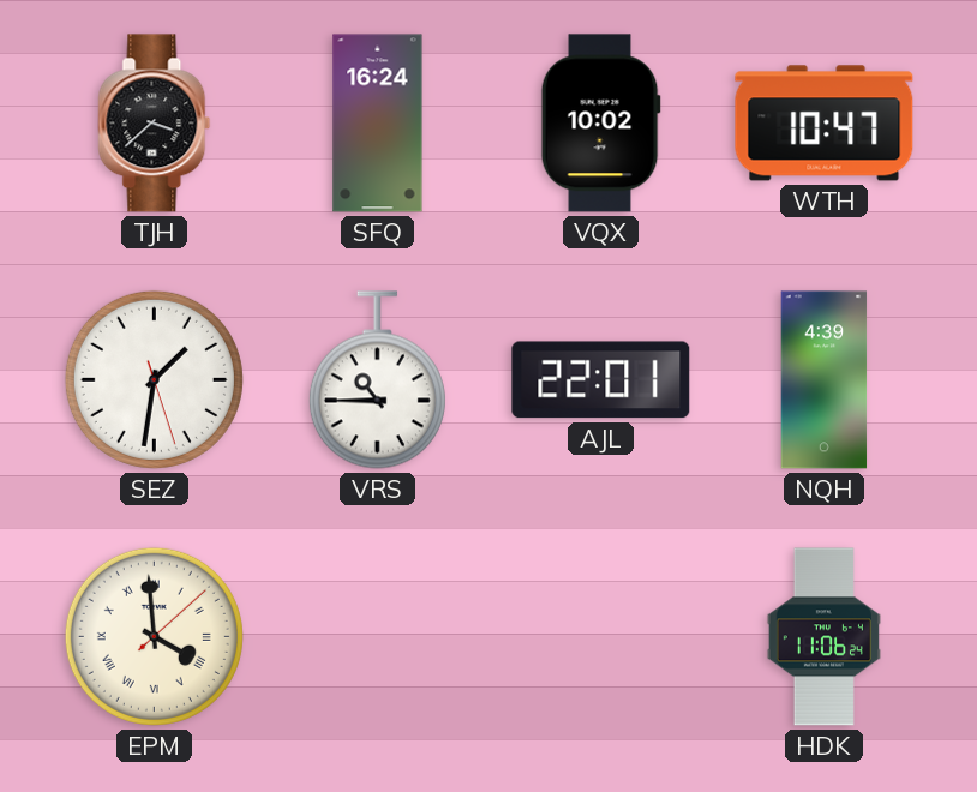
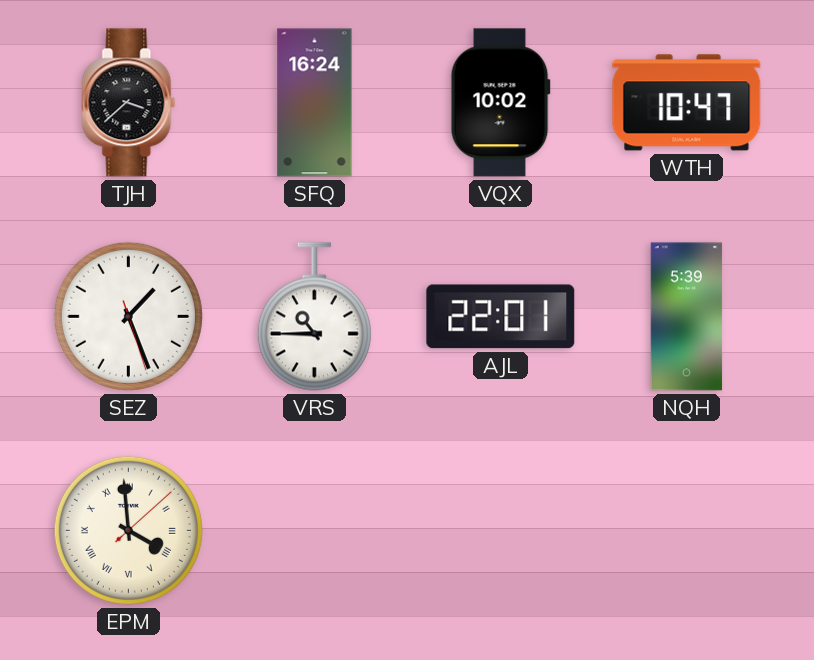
SEZ: 1:31 -> 1:26
NQH: 4:39 -> 5:39
HDK: 11:06 -> none
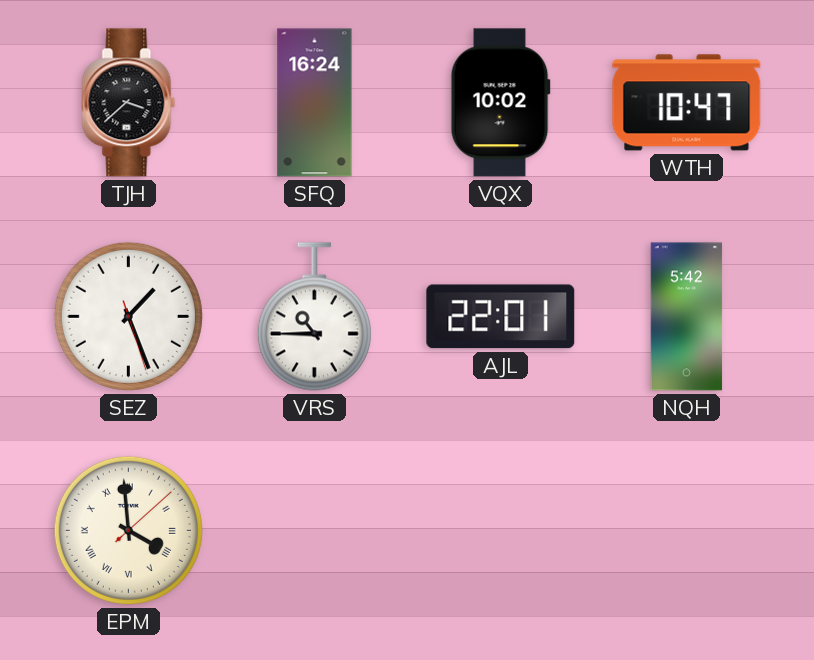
NQH: 5:39 -> 5:42
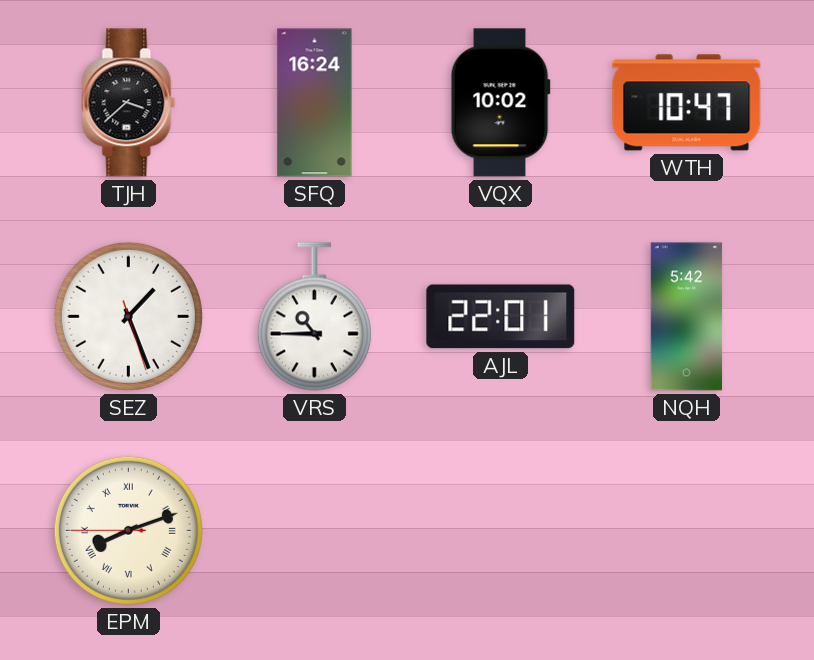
EPM: 3:59 -> 8:11
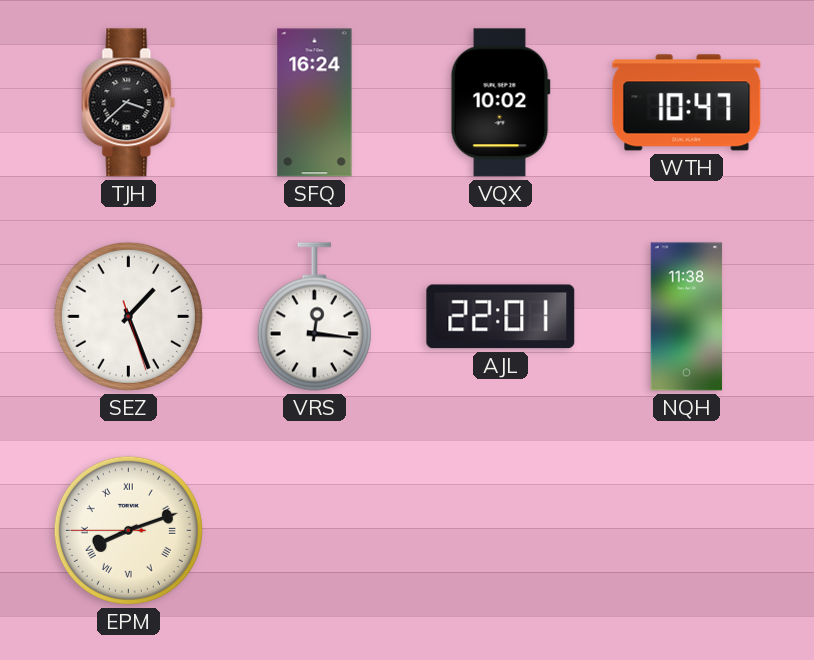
VRS: 10:45 -> 12:16
NQH: 5:42 -> 11:38
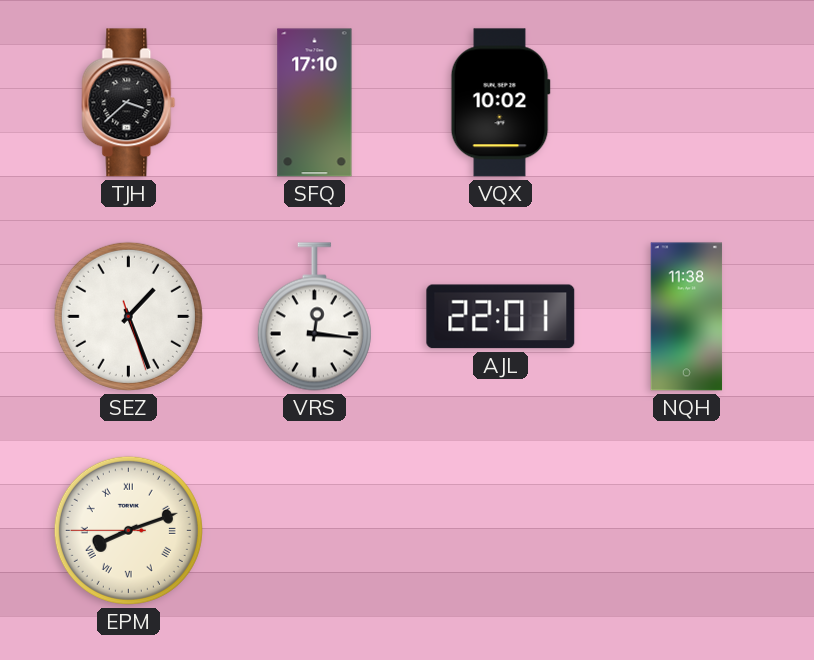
SFQ: 16:24 -> 17:10
WTH: 10:47 -> none
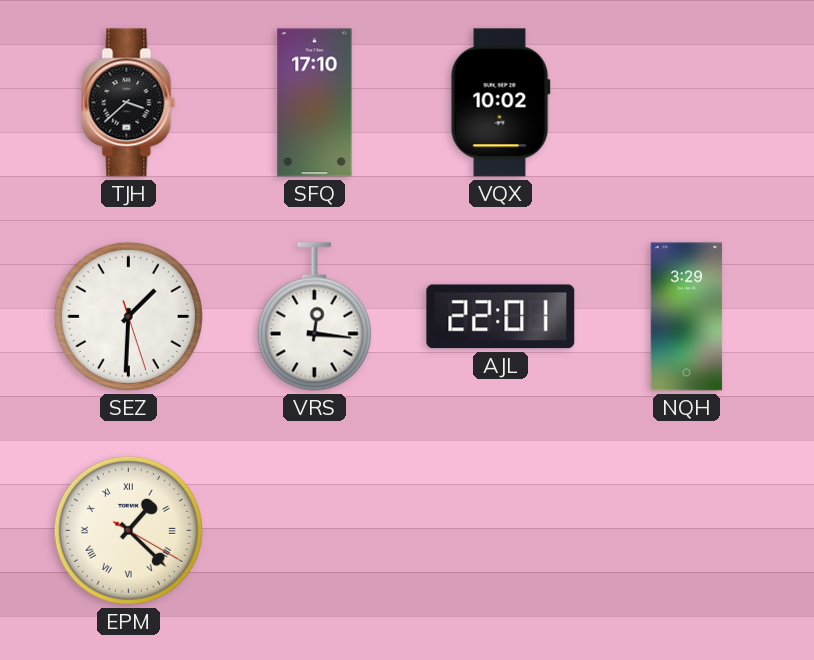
SEZ: 1:26 -> 1:30
NQH: 11:38 -> 3:29
EPM: 8:11 -> 1:22
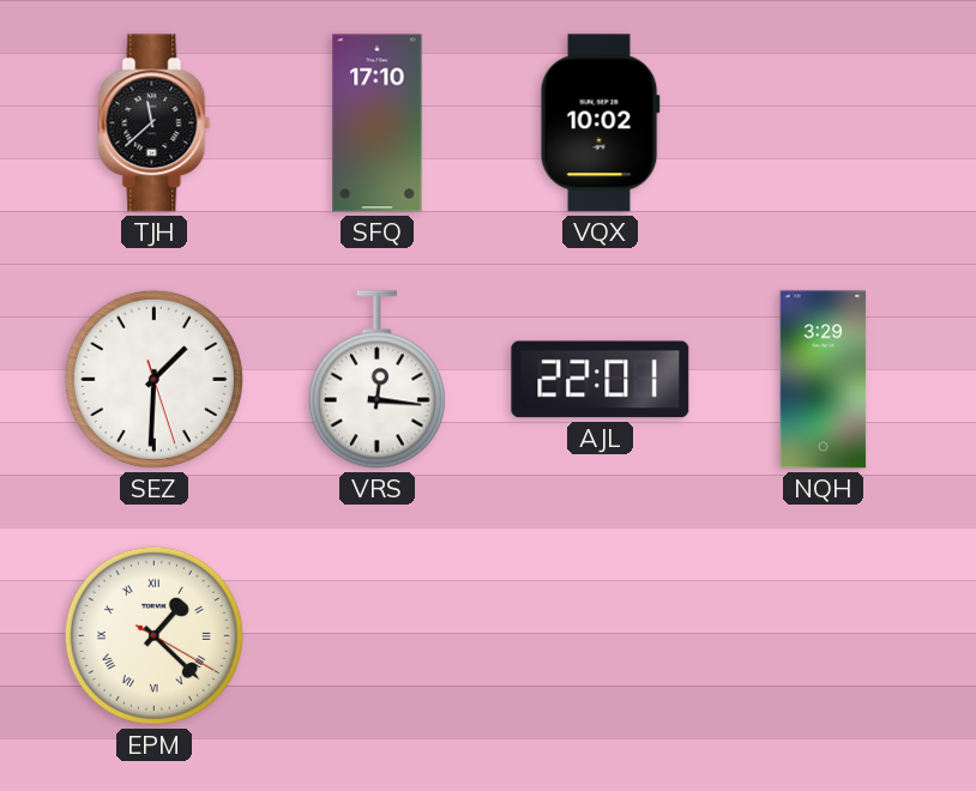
TJH: 3:38 -> 11:38
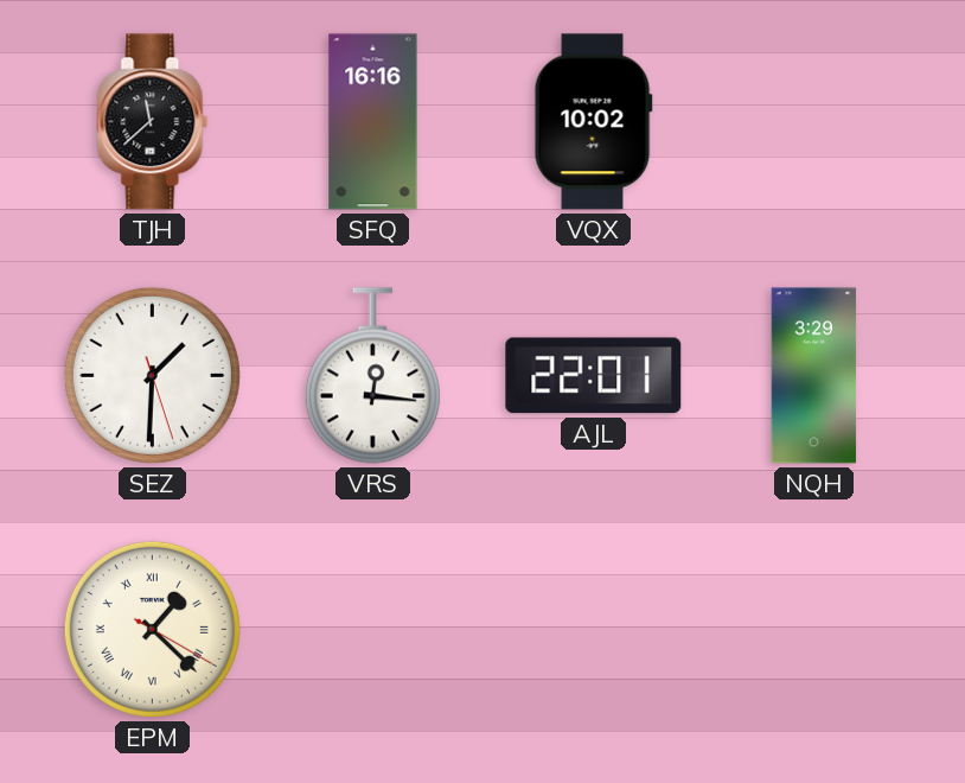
SFQ: 17:10 -> 16:16
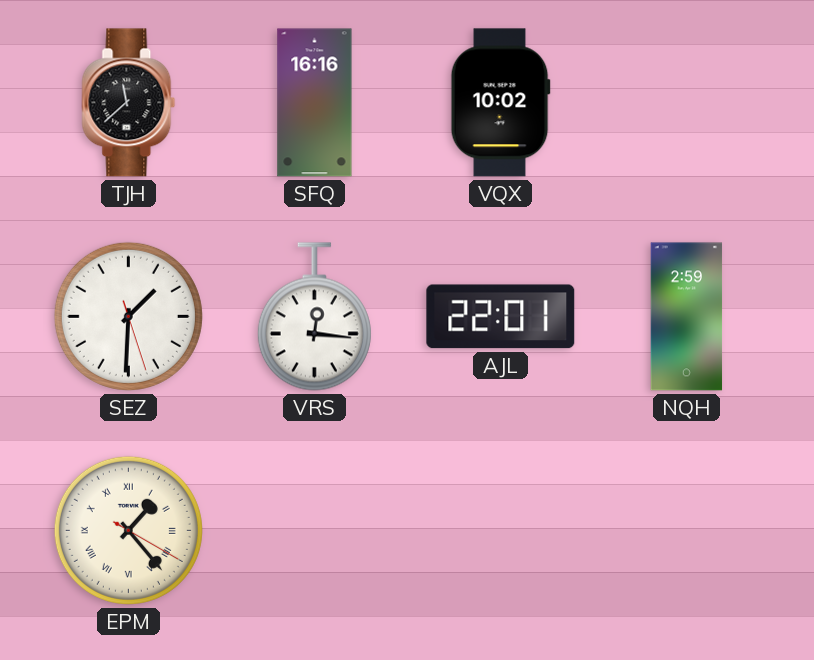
NQH: 3:29 -> 2:59
EPM: 1:22 -> 1:23
